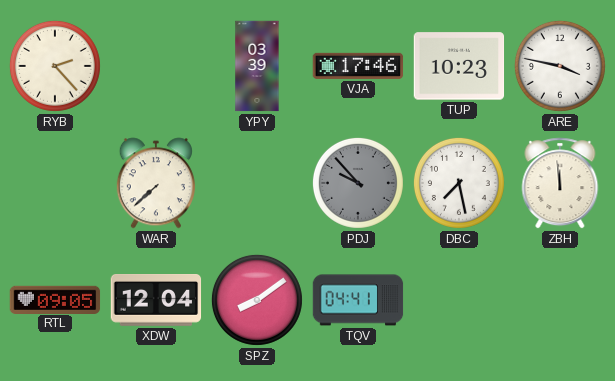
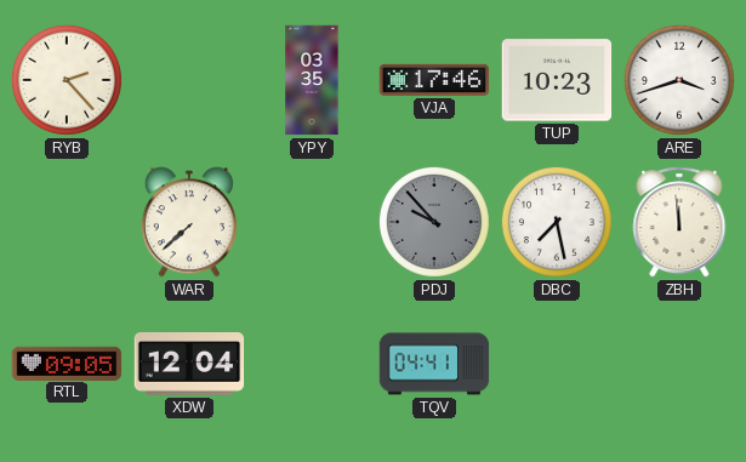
YPY: 03:39 -> 03:35
ARE: 3:47 -> 3:42
SPZ: 8:09 -> none
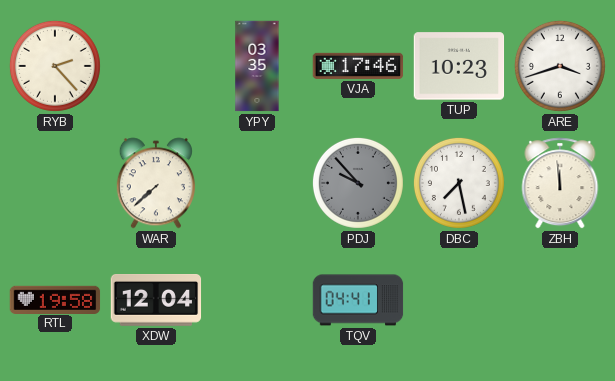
RTL: 09:05 -> 19:58
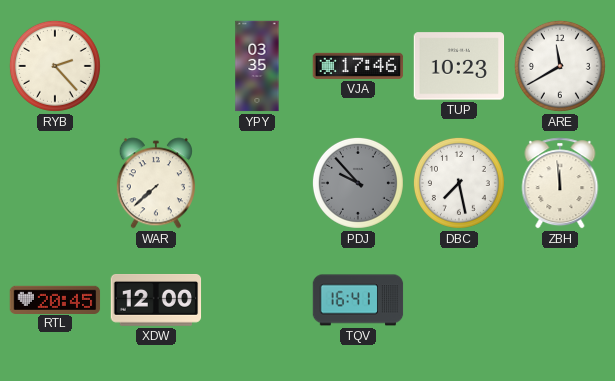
ARE: 3:42 -> 11:40
RTL: 19:58 -> 20:45
XDW: 12:04 -> 12:00
TQV: 04:41 -> 16:41
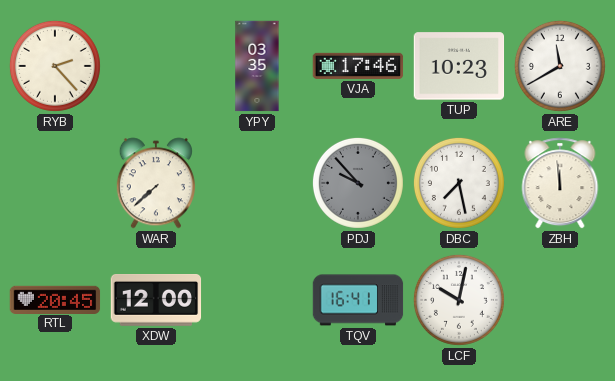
LCF: none -> 10:02
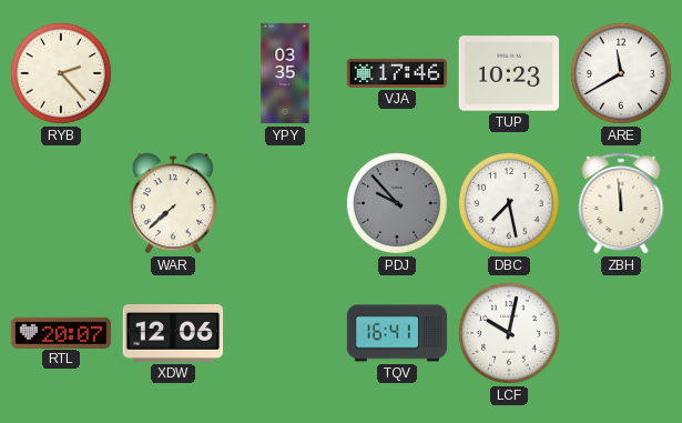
RTL: 20:45 -> 20:07
XDW: 12:00 -> 12:06
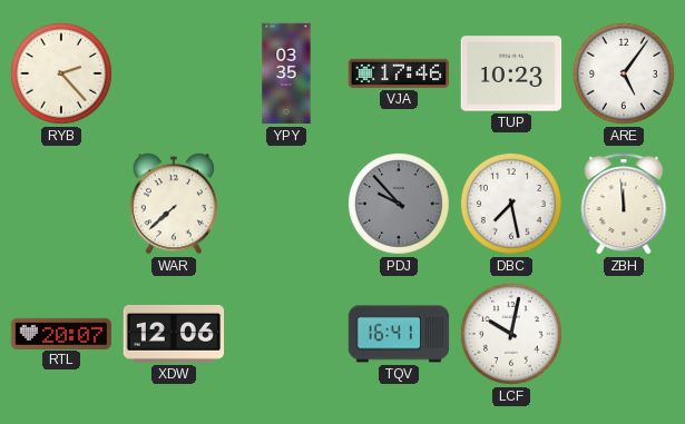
ARE: 11:40 -> 5:06
